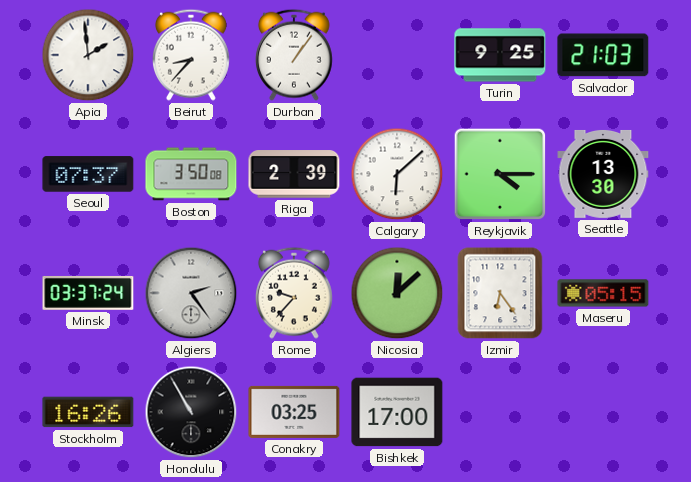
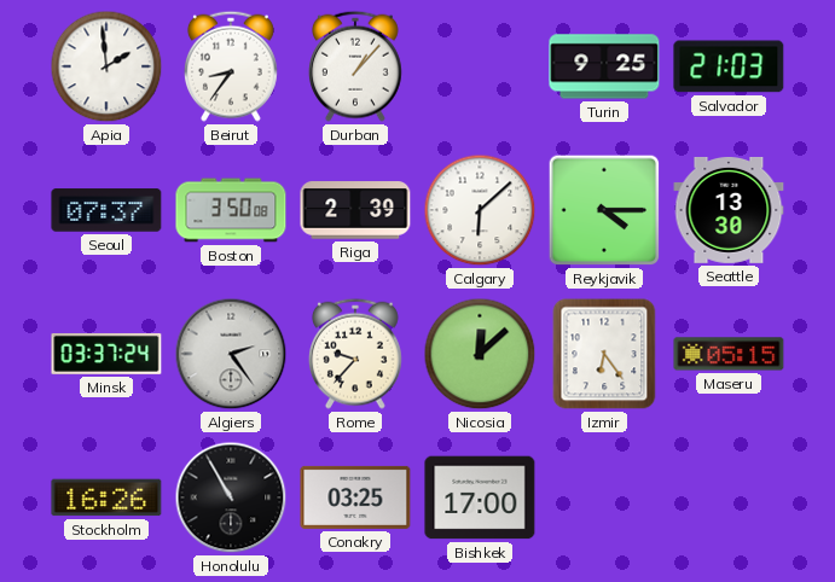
Beirut: 8:37 -> 8:36
Durban: 1:06 -> 1:07
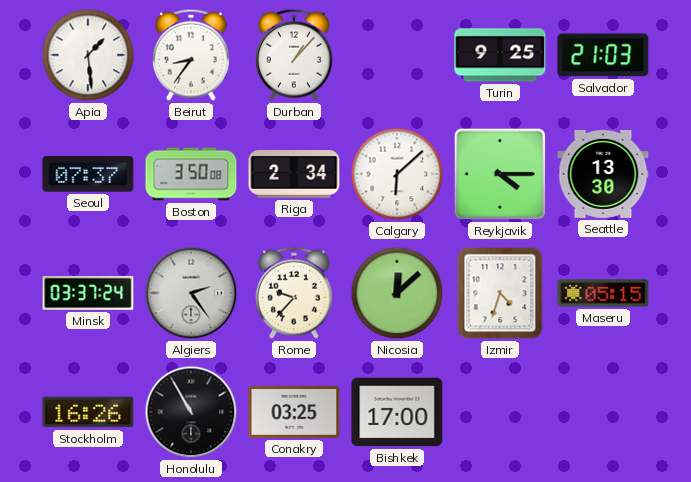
Apia: 1:59 -> 1:29
Riga: 2:39 -> 2:34
Izmir: 6:24 -> 4:33
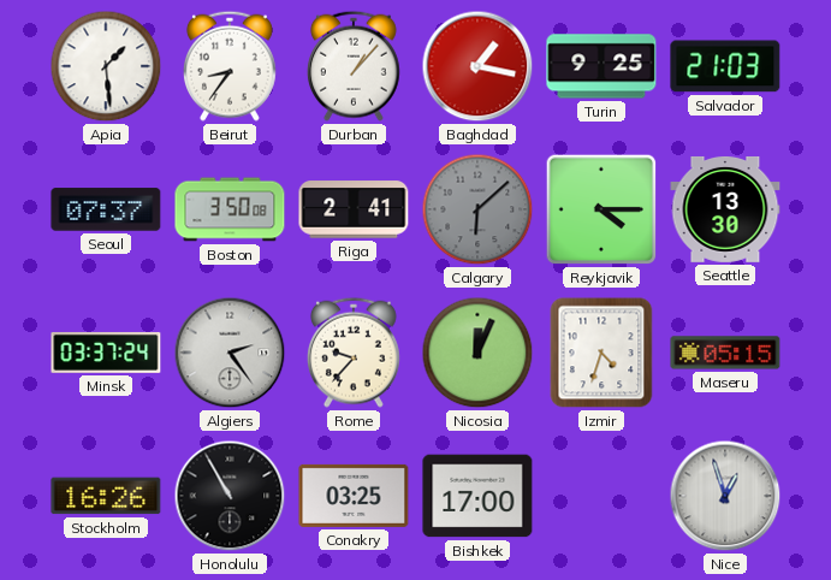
Baghdad: none -> 1:17
Riga: 2:34 -> 2:41
Calgary dial: white -> grey
Nicosia: 12:08 -> 12:04
Nice: none -> 12:57
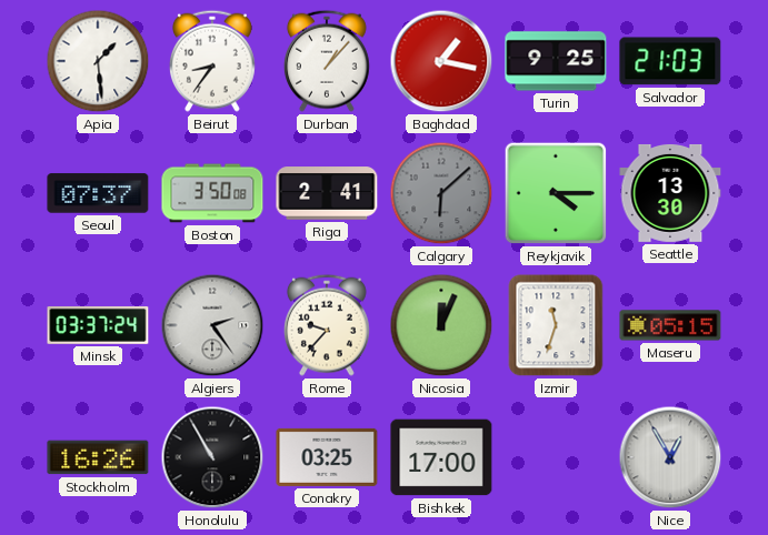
Izmir: 4:33 -> 11:33
Nice: 12:57 -> 12:55
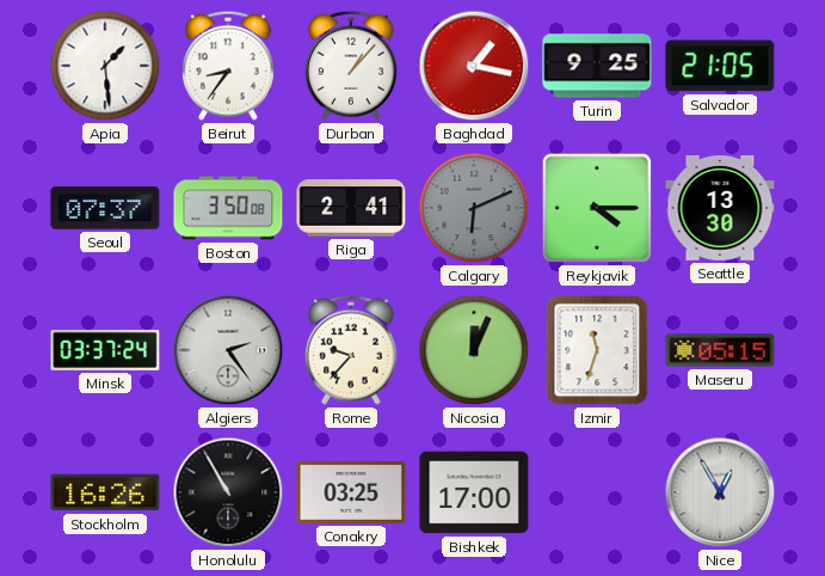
Salvador: 21:03 -> 21:05
Calgary: 6:08 -> 6:11
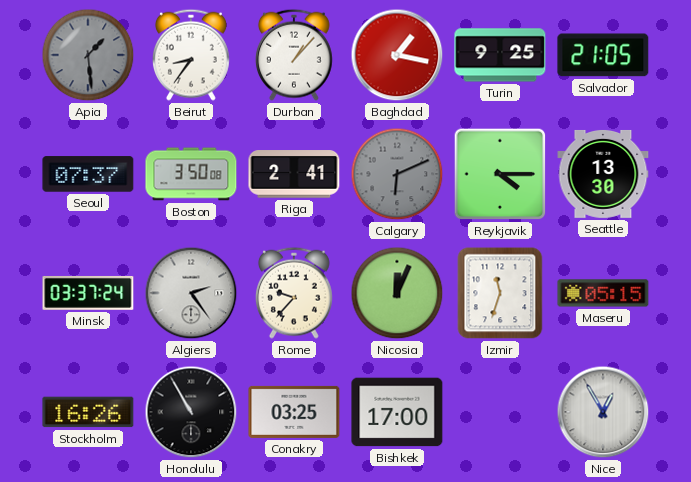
Apia dial: white -> grey
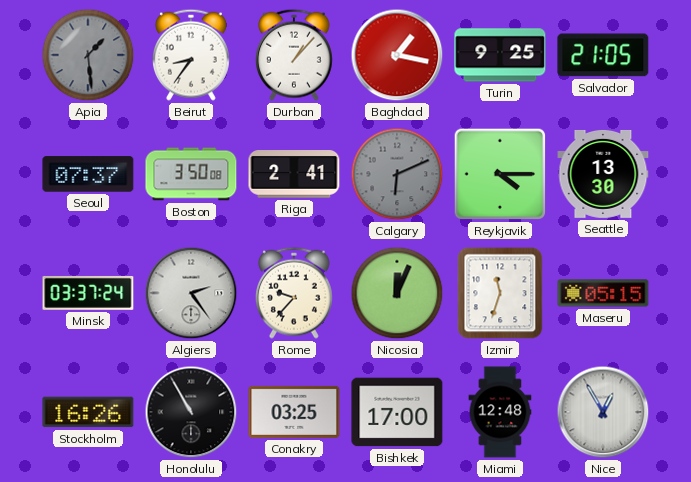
Miami: none -> 12:48
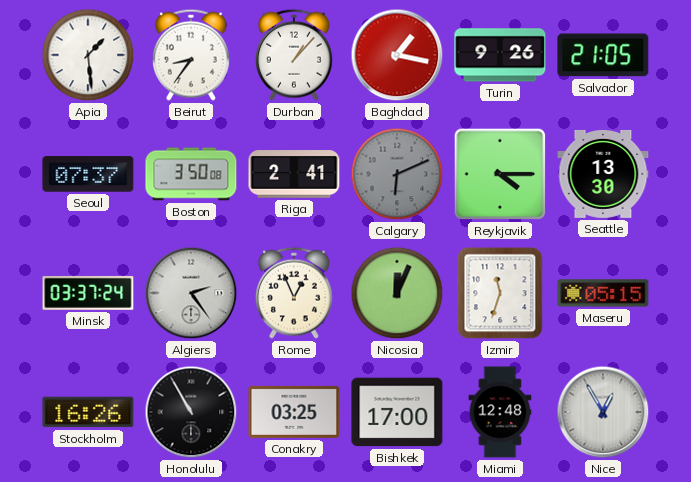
Apia dial: grey -> white
Turin: 9:25 -> 9:26
Rome: 9:37 -> 12:56
